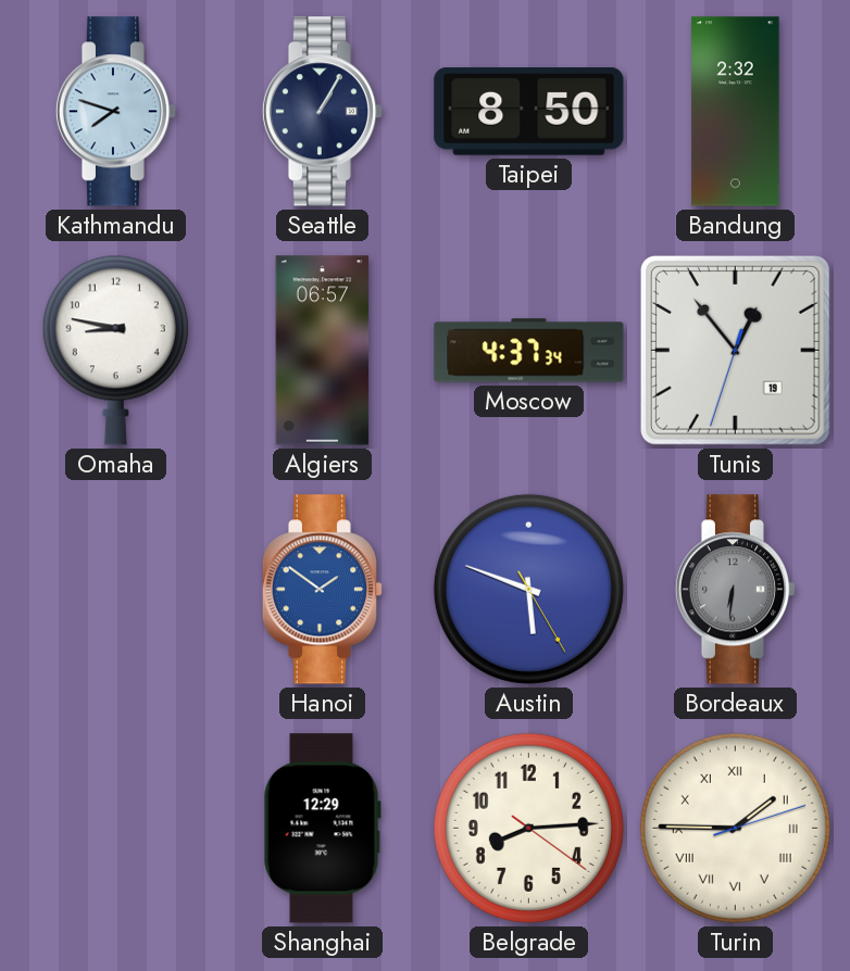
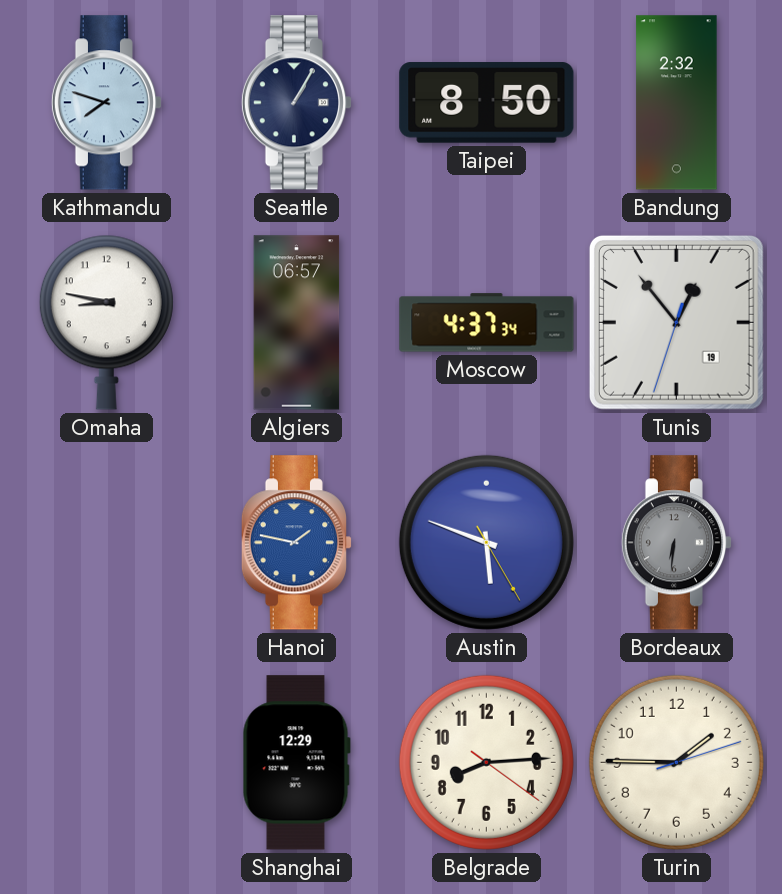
Hanoi: 1:51 -> 1:47
Turin numerals: Roman -> Arabic
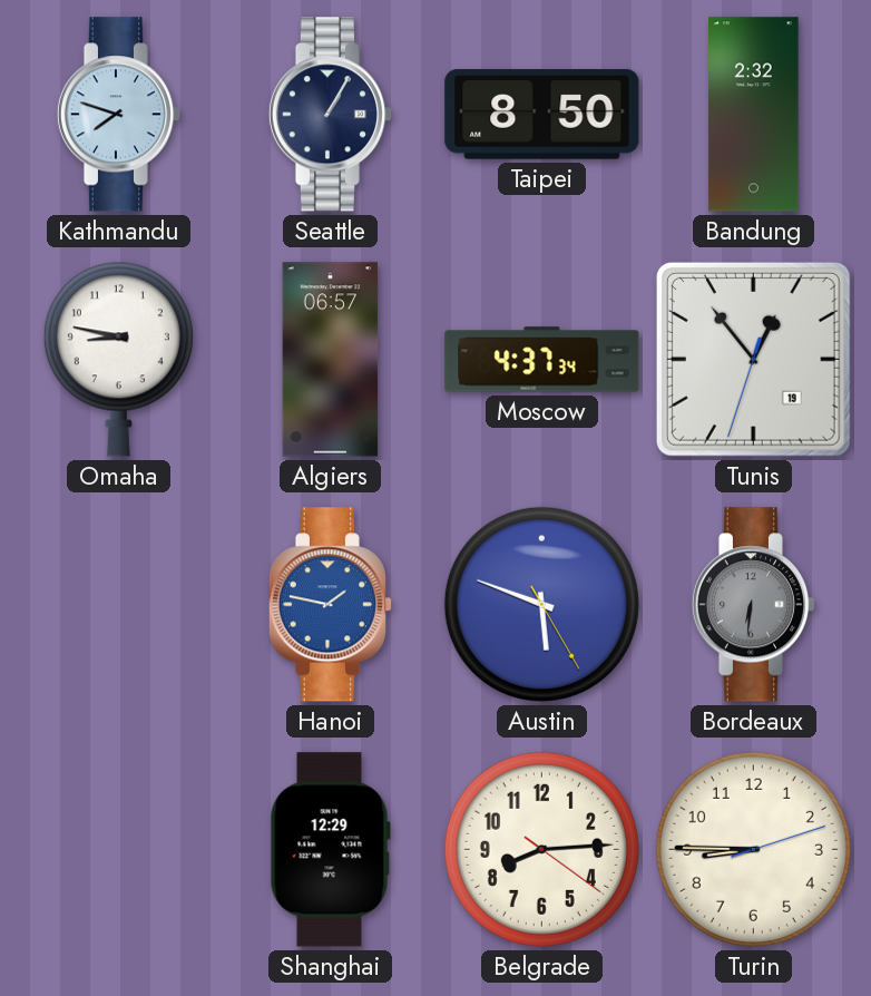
Turin: 1:45 -> 8:45
